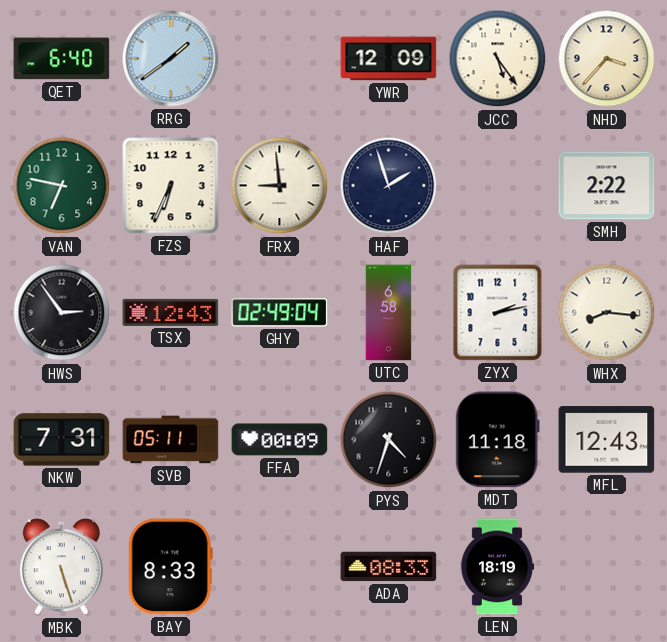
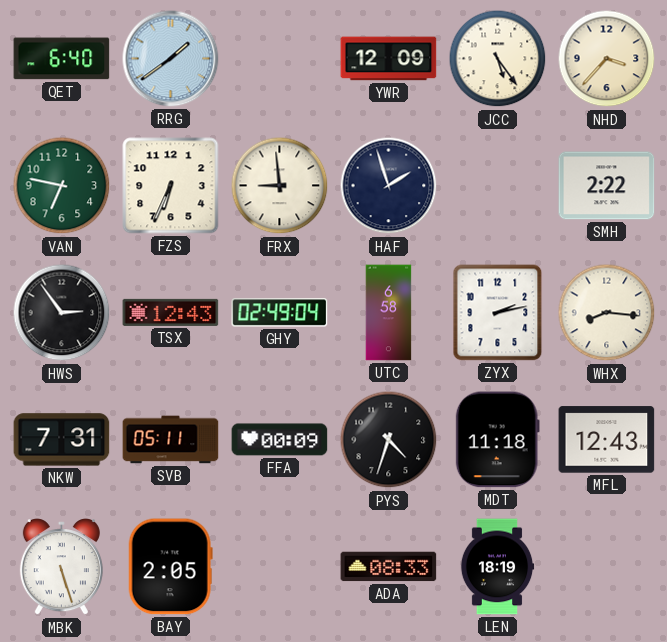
BAY: 8:33 -> 2:05
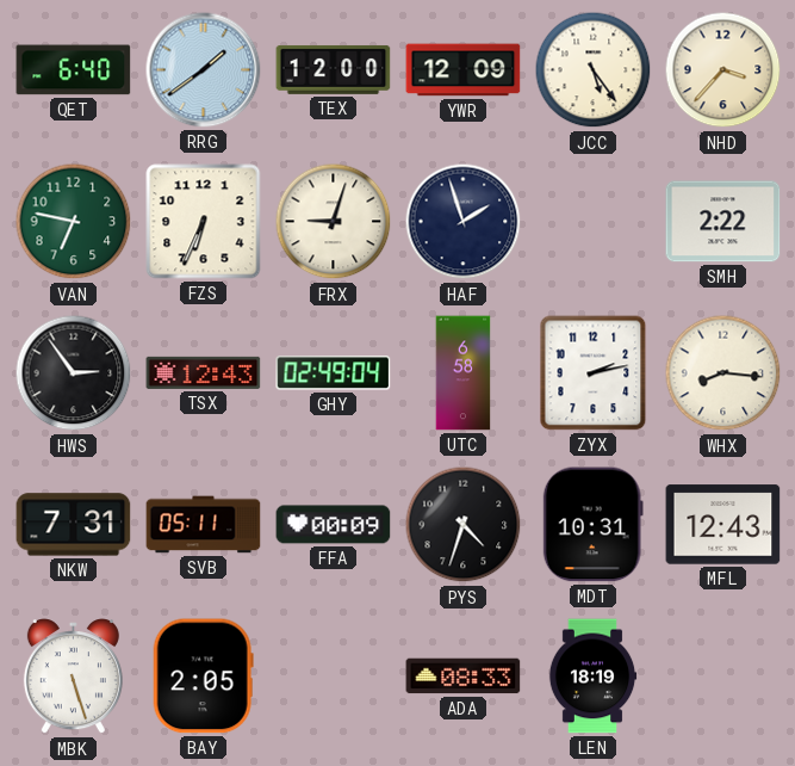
TEX: none -> 12:00
FRX: 8:59 -> 9:03
MDT: 11:18 -> 10:31
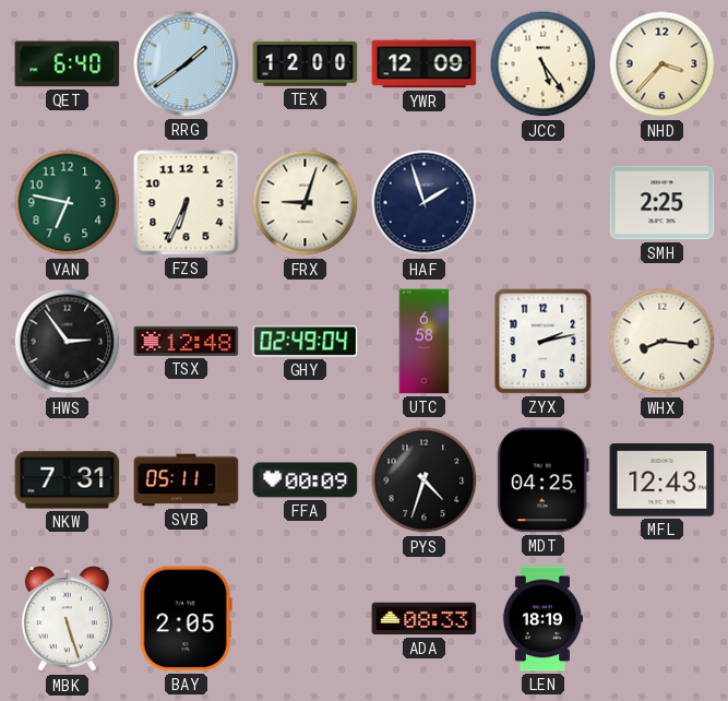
SMH: 2:22 -> 2:25
TSX: 12:43 -> 12:48
MDT: 10:31 -> 04:25
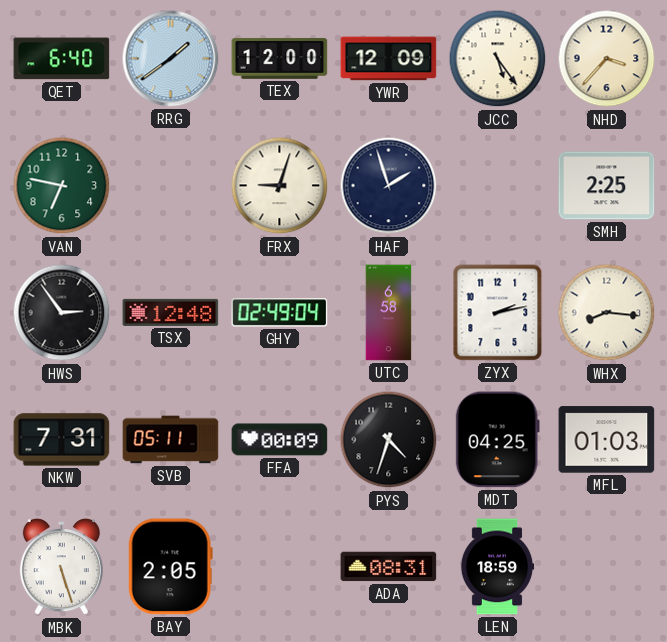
FZS: 6:34 -> none
MFL: 12:43 -> 01:03
ADA: 08:33 -> 08:31
LEN: 18:19 -> 18:59
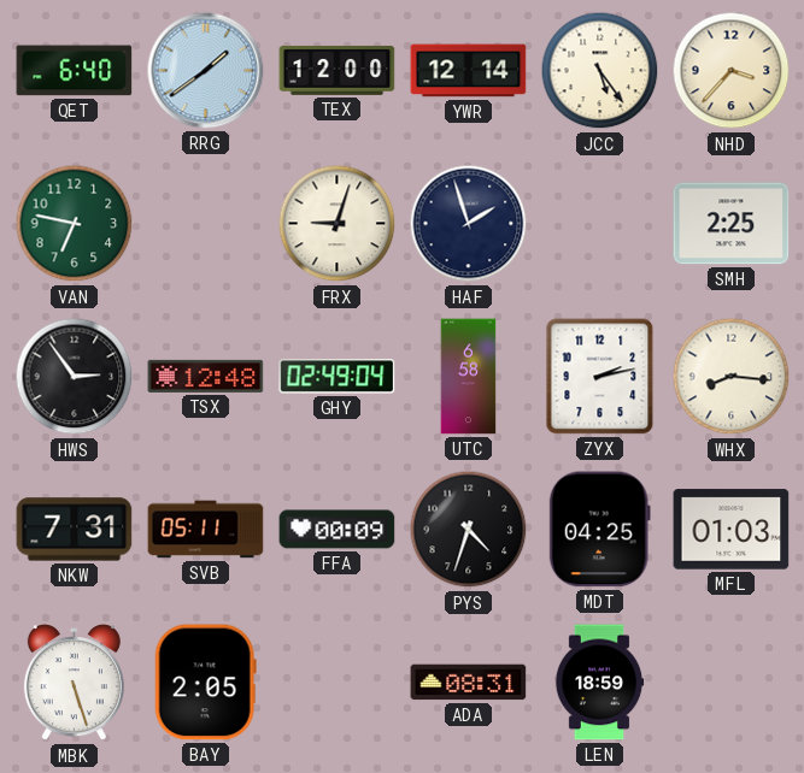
YWR: 12:09 -> 12:14
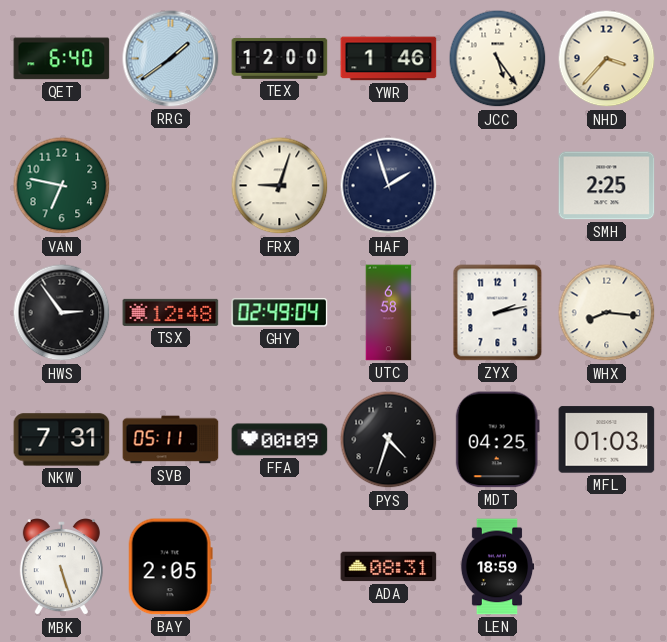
YWR: 12:14 -> 1:46
